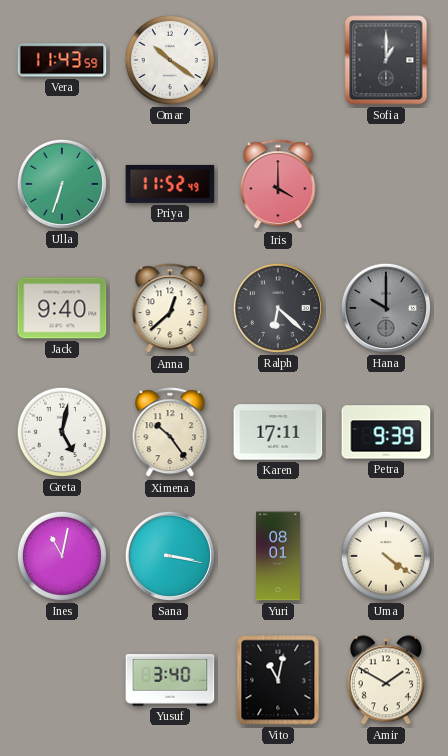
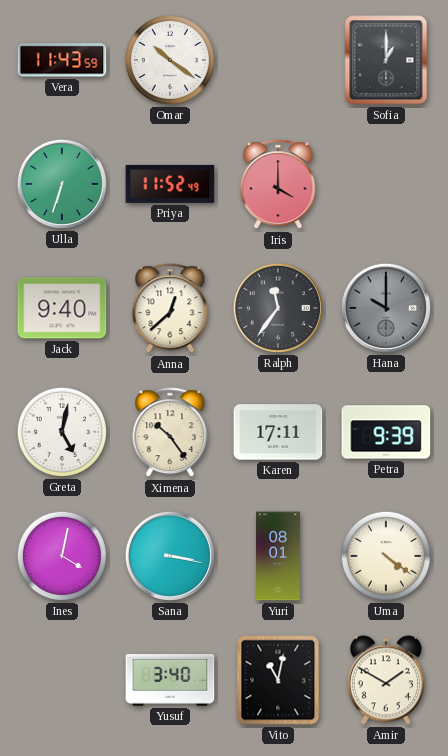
Ralph: 6:22 -> 11:36
Ines: 11:02 -> 4:02
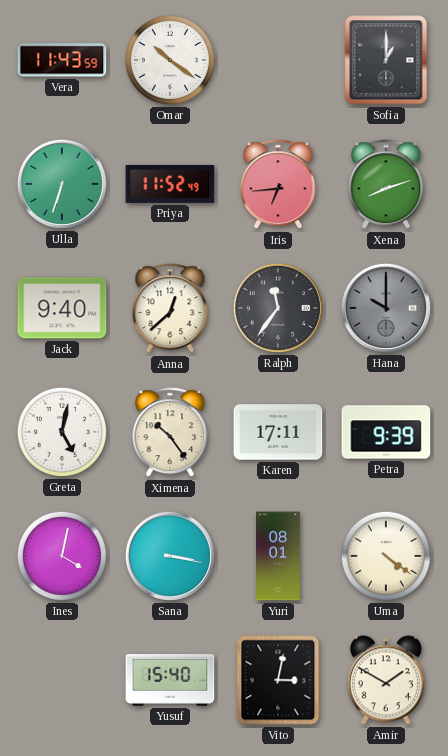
Iris: 4:00 -> 6:44
Xena: none -> 8:12
Yusuf: 3:40 -> 15:40
Vito: 11:02 -> 3:02
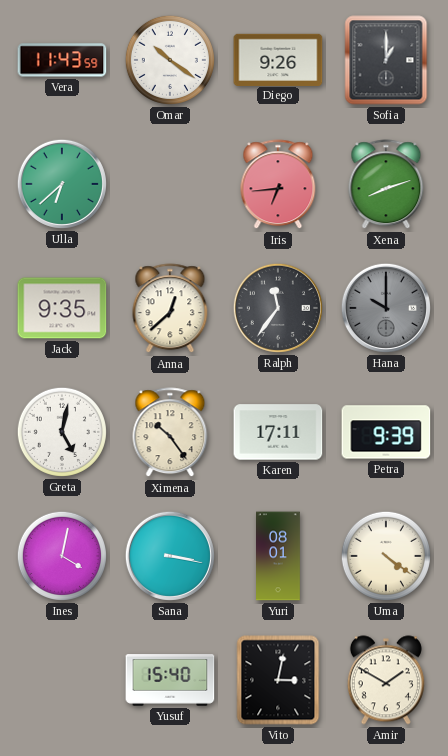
Diego: none -> 9:26
Ulla: 6:33 -> 6:38
Priya: 11:52 -> none
Jack: 9:40 -> 9:35
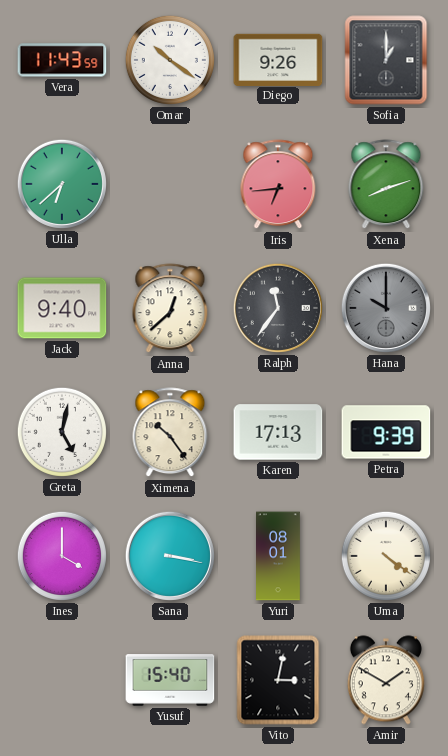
Jack: 9:35 -> 9:40
Karen: 17:11 -> 17:13
Ines: 4:02 -> 4:00
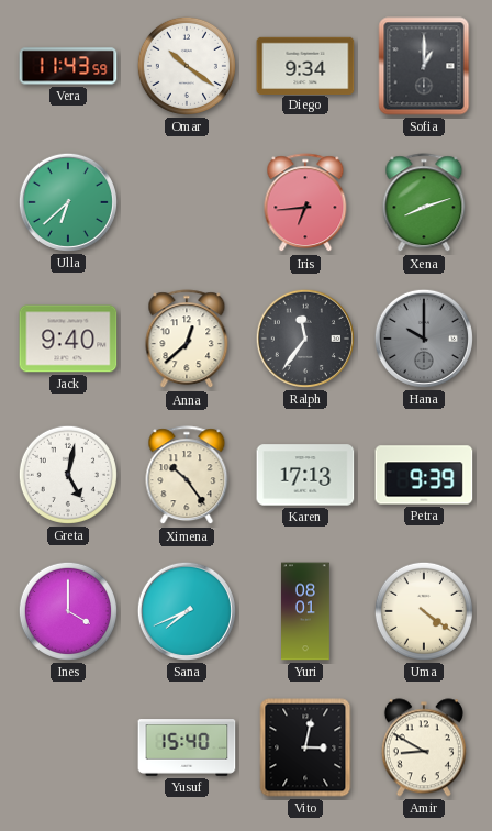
Diego: 9:26 -> 9:34
Sana: 3:17 -> 7:41
Amir: 1:50 -> 8:50
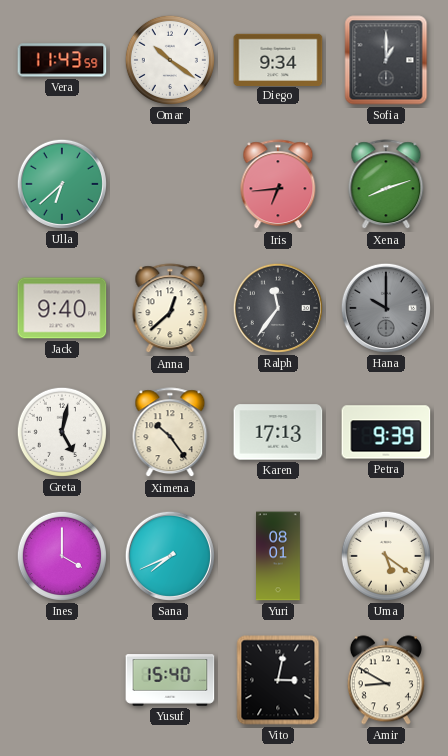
Uma: 4:21 -> 5:21
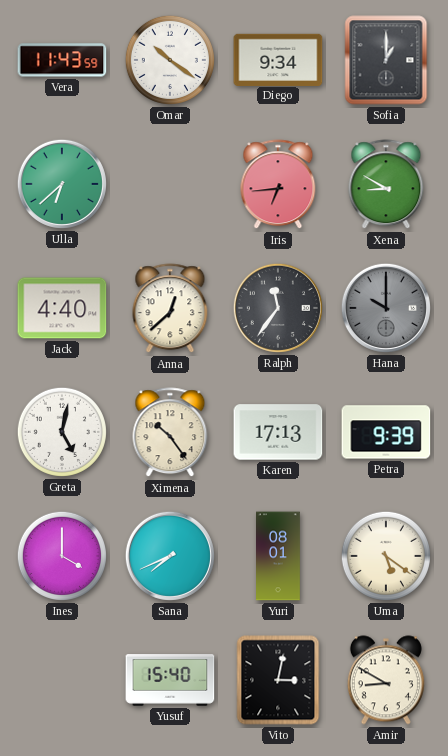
Xena: 8:12 -> 8:50
Jack: 9:40 -> 4:40
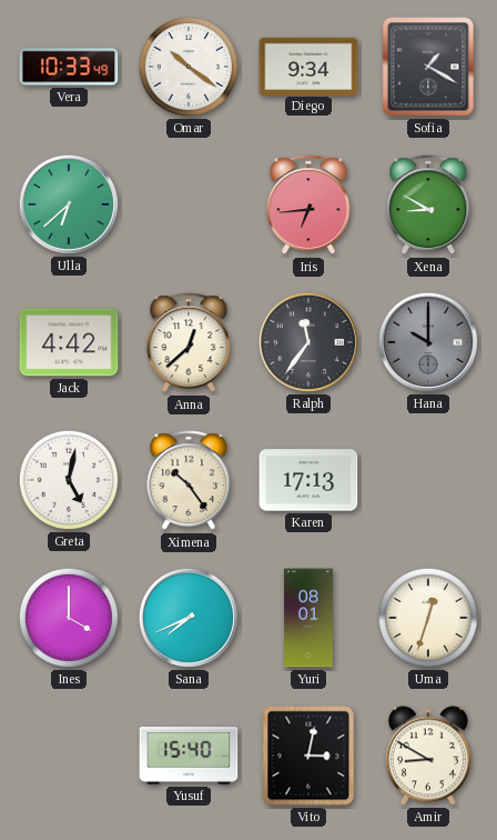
Vera: 11:43 -> 10:33
Sofia: 1:00 -> 1:20
Jack: 4:40 -> 4:42
Petra: 9:39 -> none
Uma: 5:21 -> 12:33
